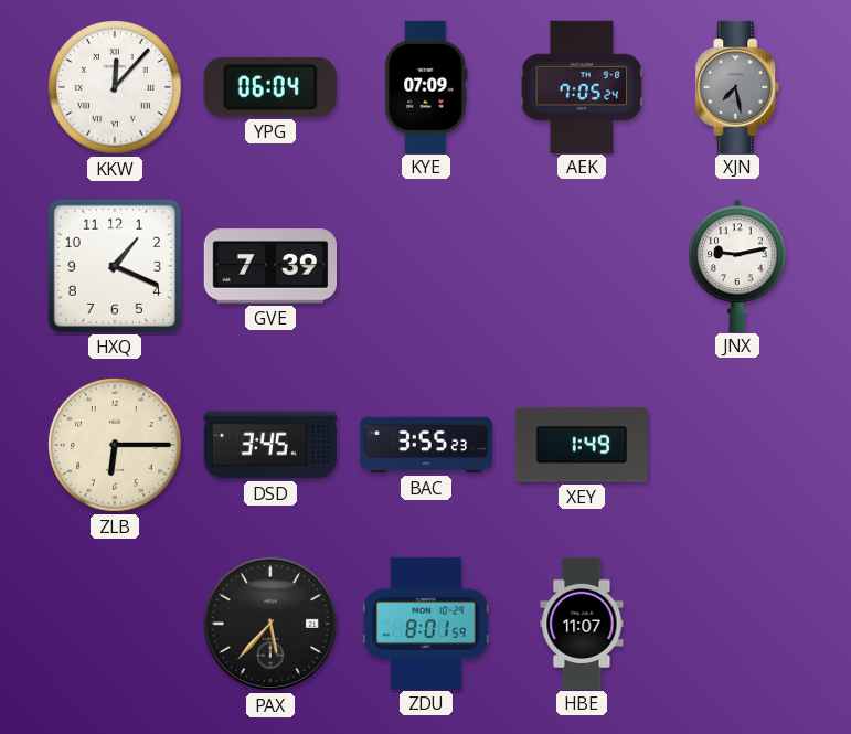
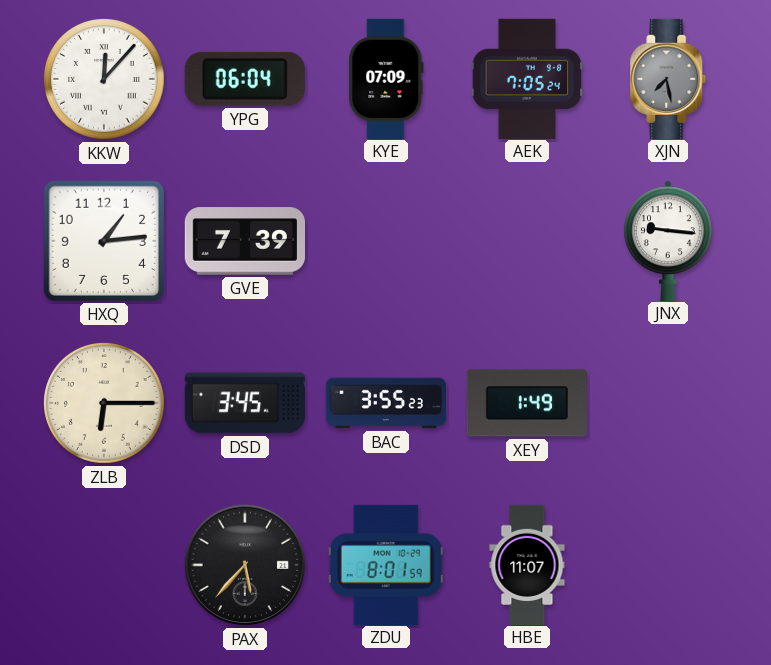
HXQ: 1:19 -> 1:14
JNX: 9:13 -> 9:16
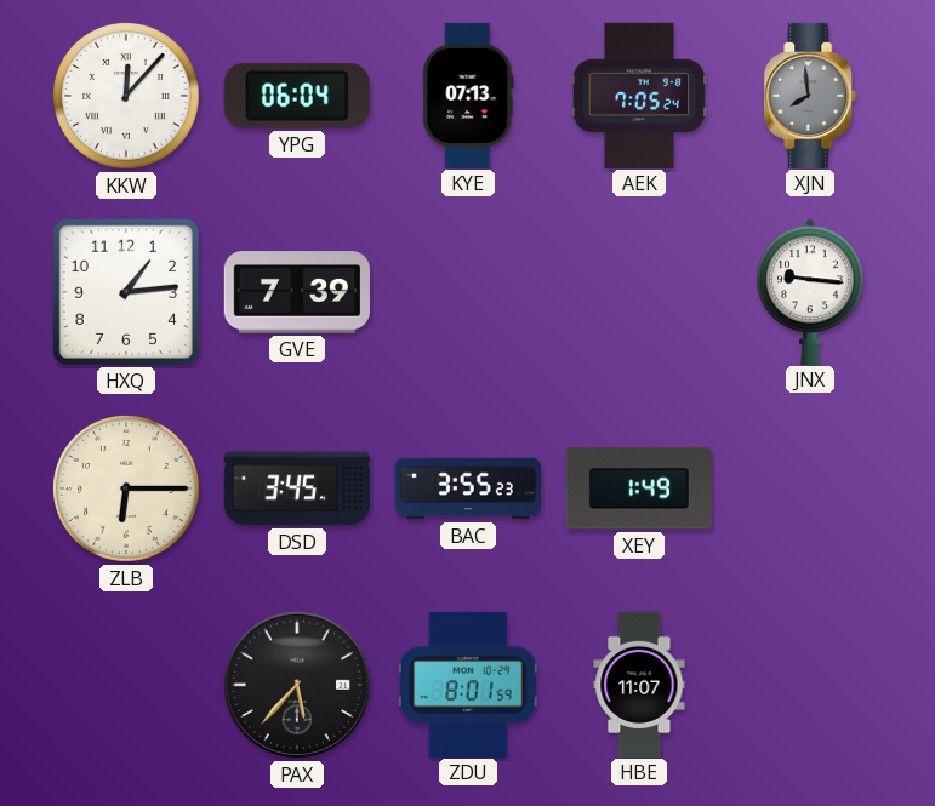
KYE: 07:09 -> 07:13
XJN: 7:28 -> 7:59
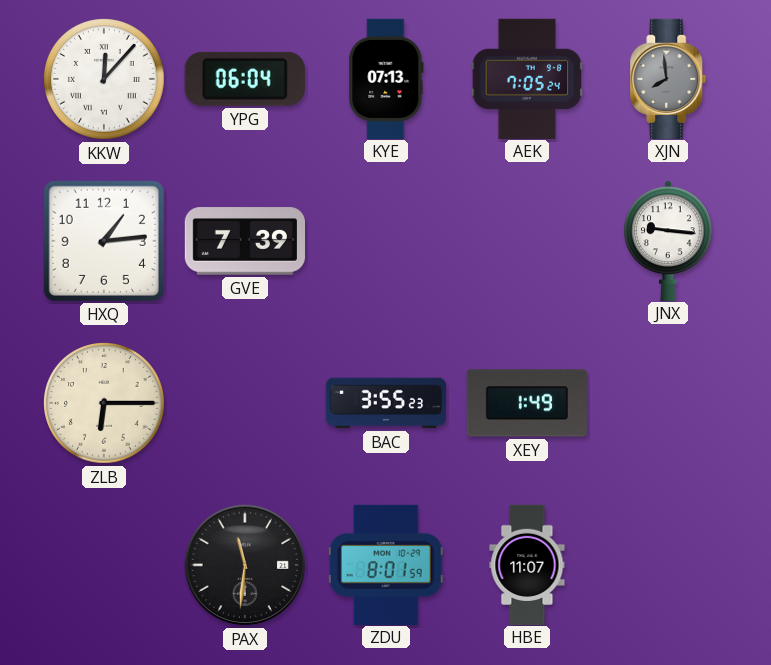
DSD: 3:45 -> none
PAX: 5:37 -> 11:31
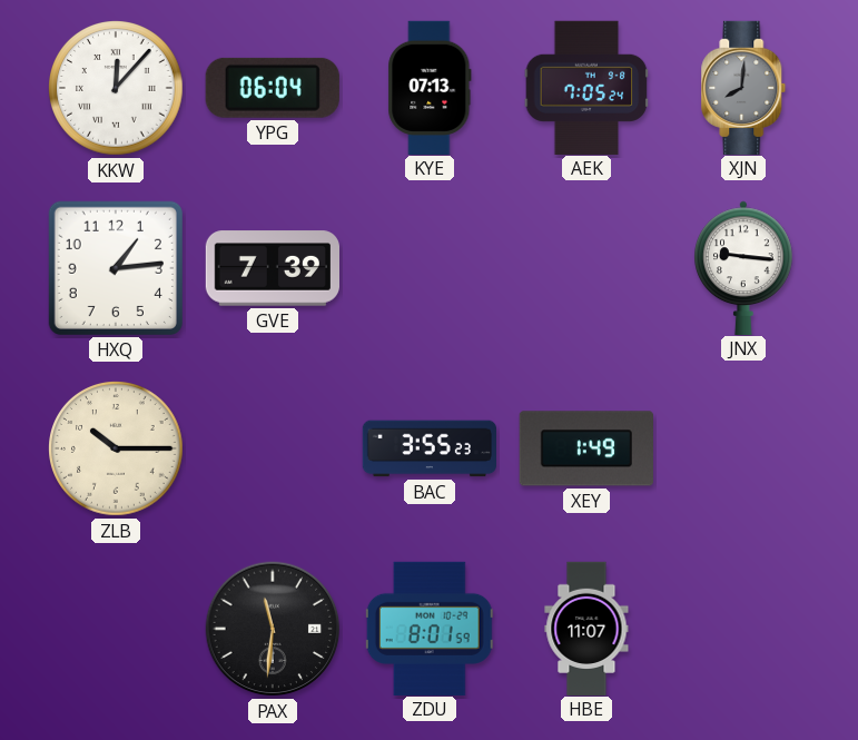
XJN: 7:59 -> 8:01
ZLB: 6:15 -> 10:15
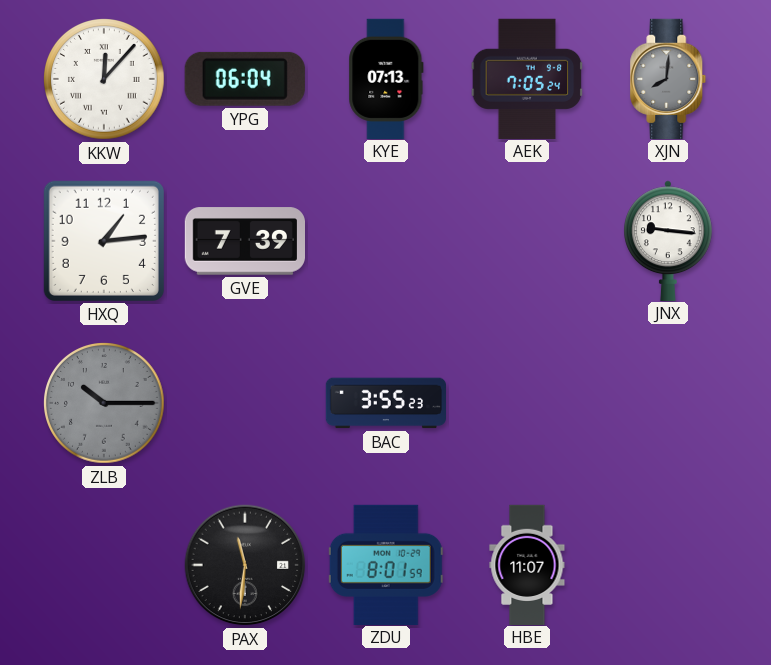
ZLB dial: cream -> grey
XEY: 1:49 -> none
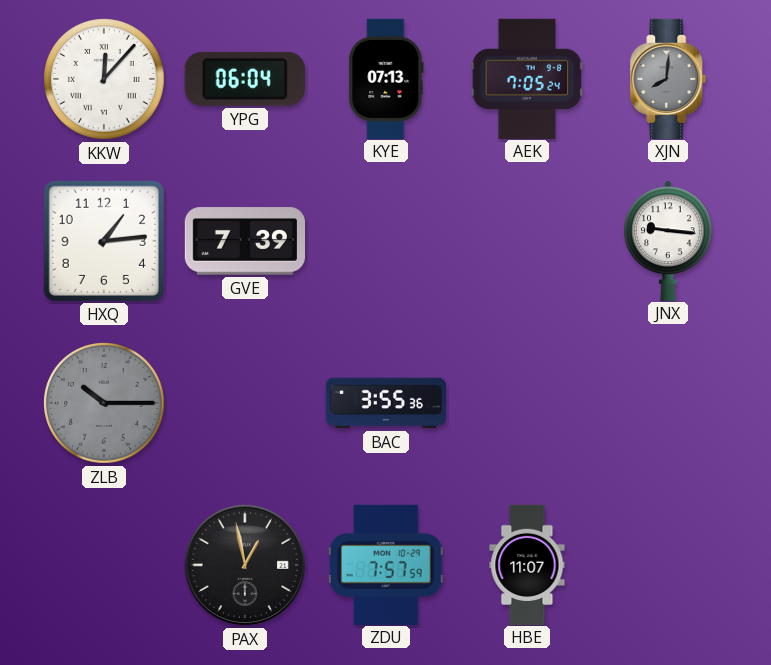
BAC: 3:55:23 -> 3:55:36
PAX: 11:31 -> 12:58
ZDU: 8:01 -> 7:57
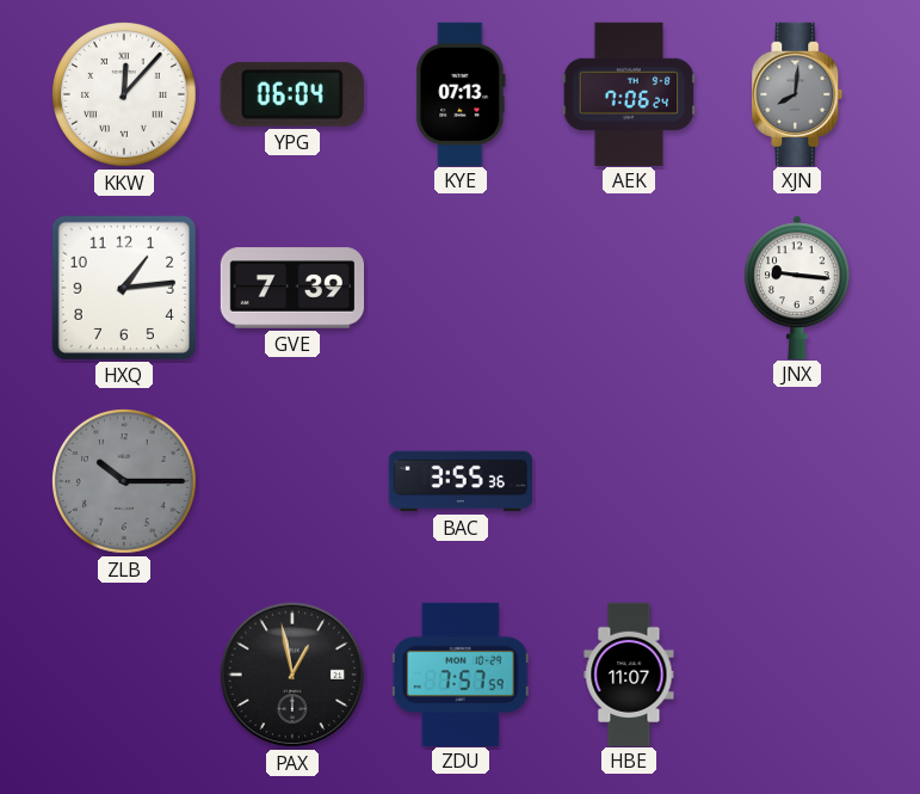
AEK: 7:05 -> 7:06
